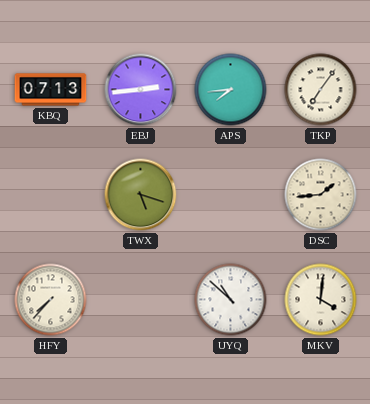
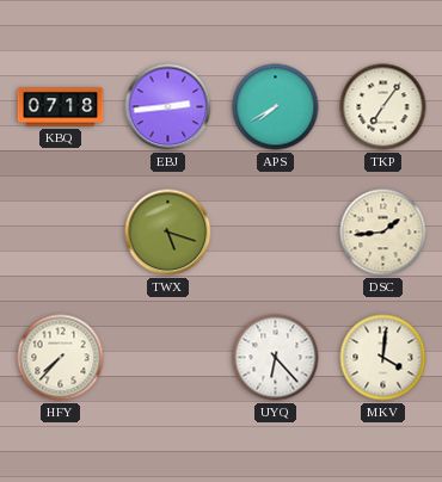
KBQ: 07:13 -> 07:18
APS: 7:44 -> 7:40
UYQ: 10:52 -> 6:23
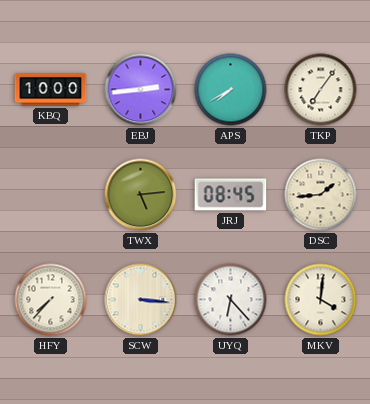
KBQ: 07:18 -> 10:00
TWX: 5:18 -> 5:14
JRJ: none -> 08:45
SCW: none -> 3:16
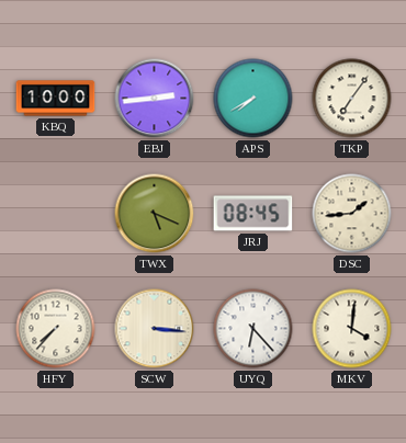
TWX: 5:14 -> 5:19
